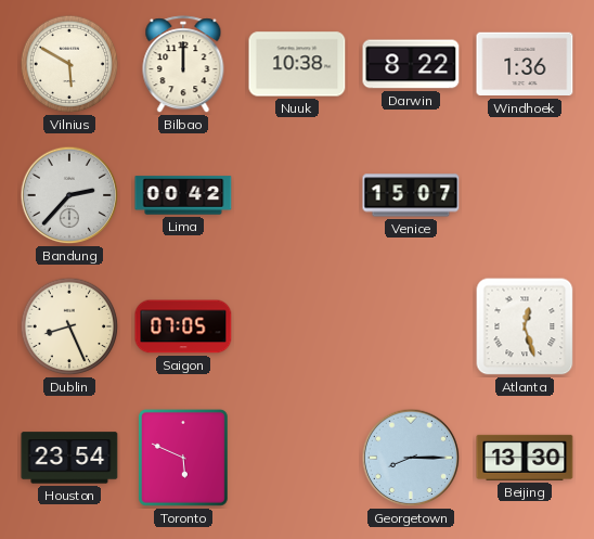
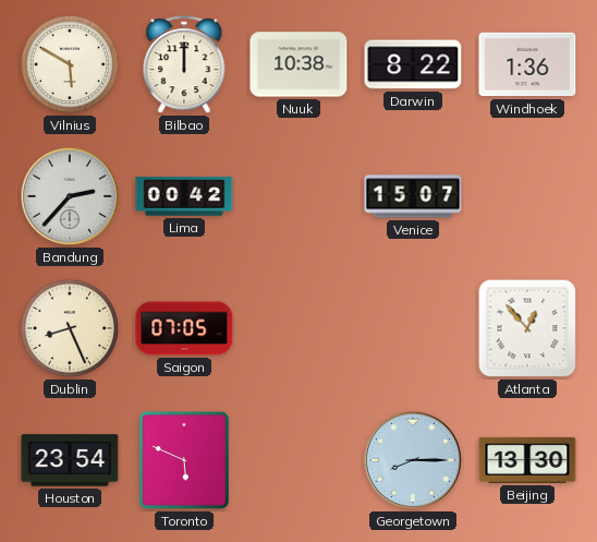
Atlanta: 12:27 -> 12:53
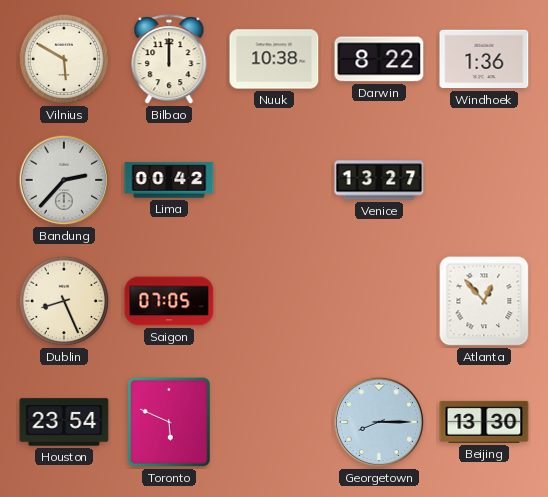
Venice: 15:07 -> 13:27
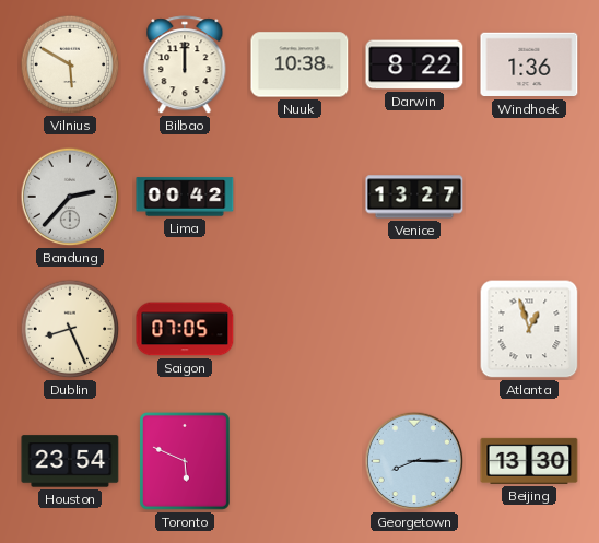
Atlanta: 12:53 -> 12:57
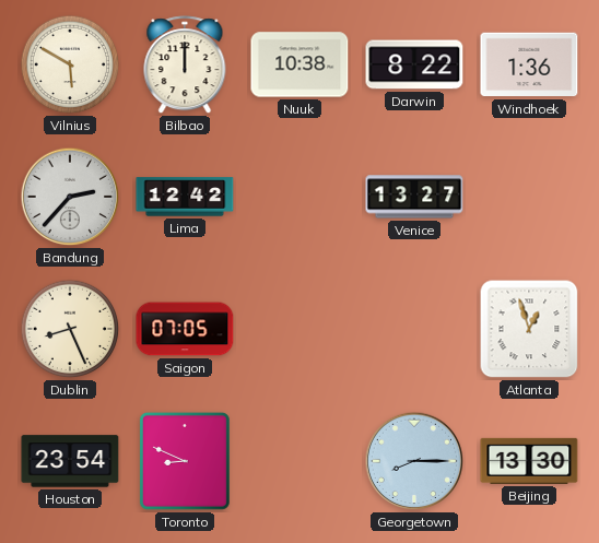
Lima: 00:42 -> 12:42
Toronto: 5:49 -> 8:49
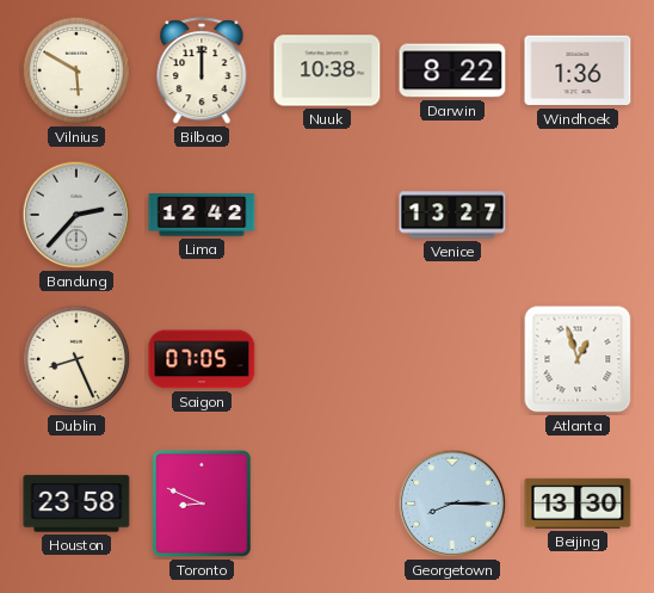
Houston: 23:54 -> 23:58
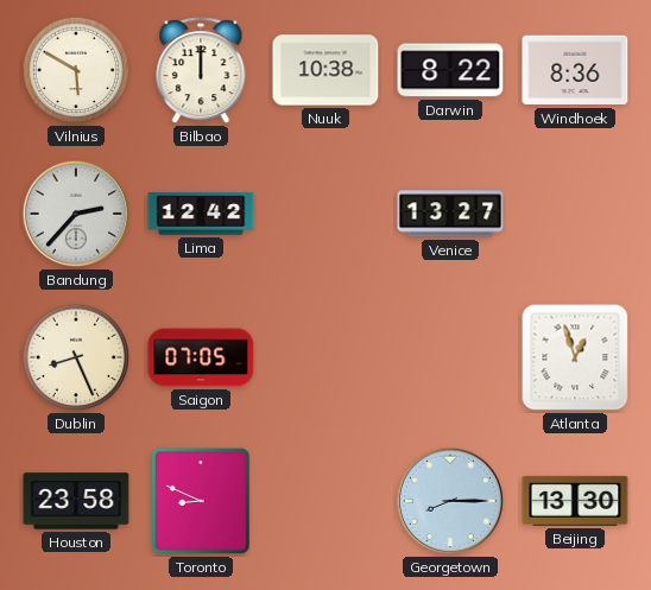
Windhoek: 1:36 -> 8:36
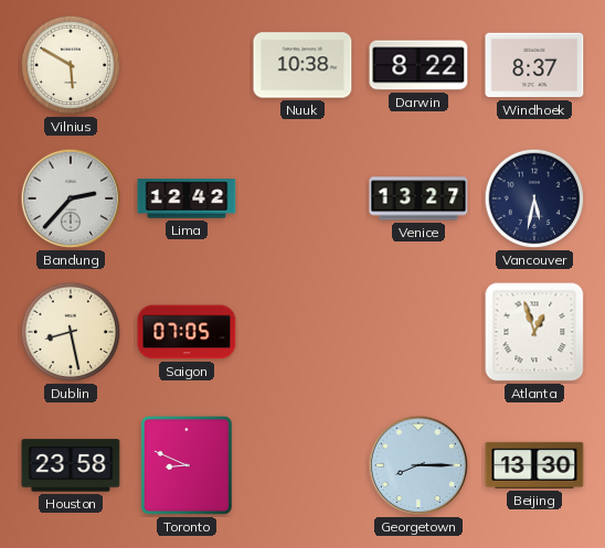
Bilbao: 12:00 -> none
Windhoek: 8:36 -> 8:37
Vancouver: none -> 5:32
Dublin: 8:26 -> 8:28
